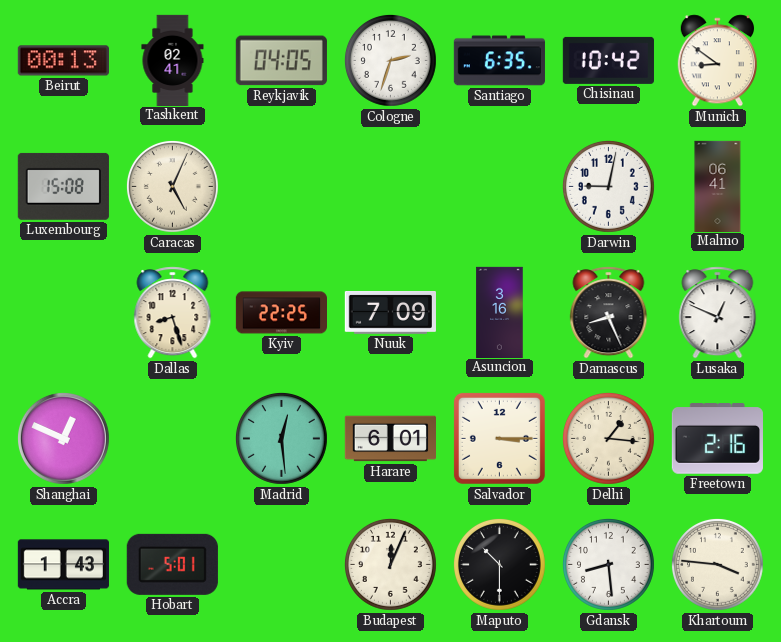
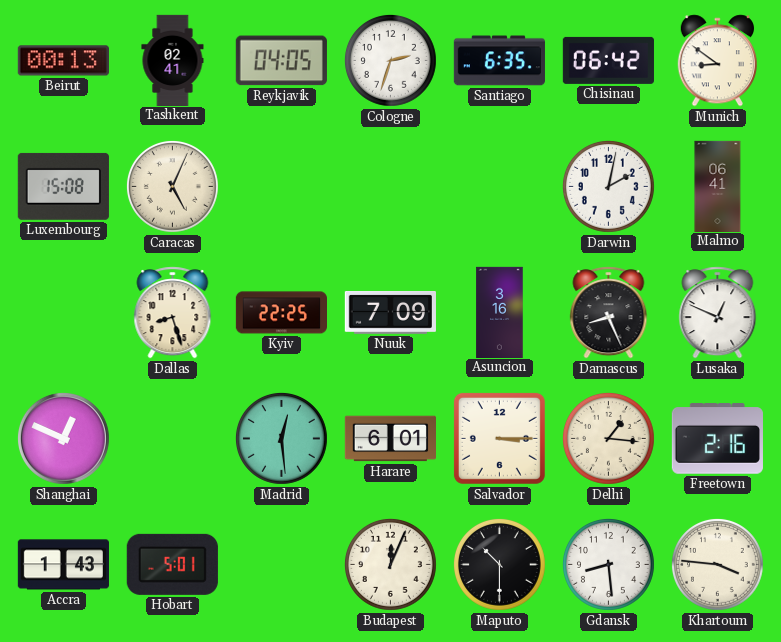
Chisinau: 10:42 -> 06:42
Darwin: 9:02 -> 2:02
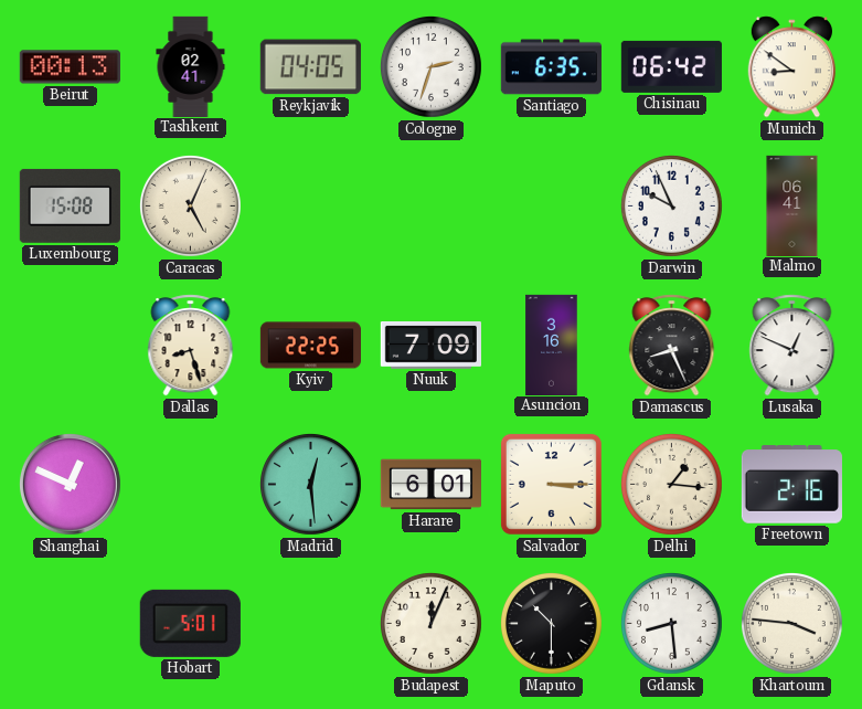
Darwin: 2:02 -> 9:56
Accra: 1:43 -> none
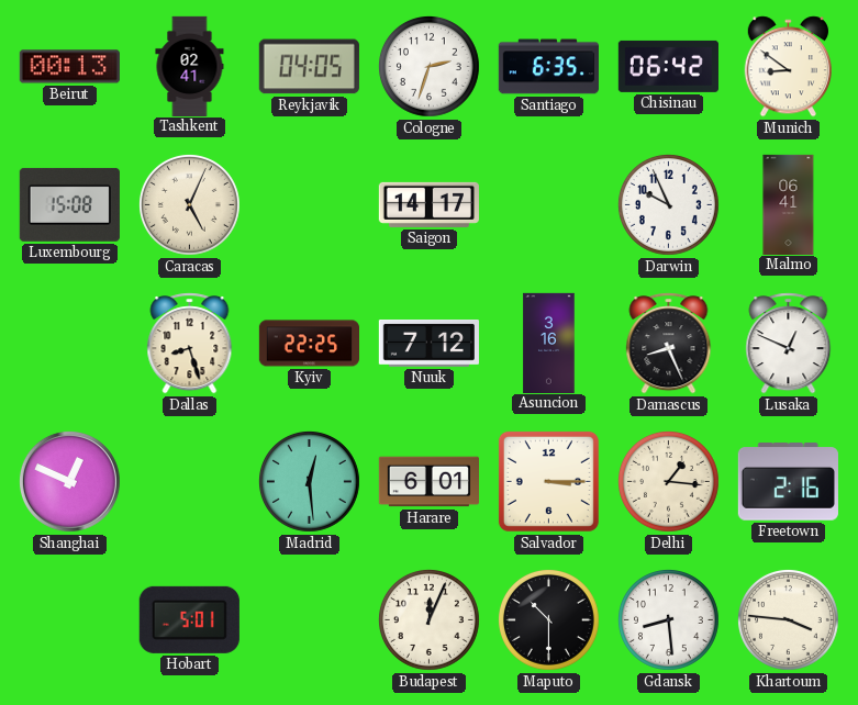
Saigon: none -> 14:17
Nuuk: 7:09 -> 7:12
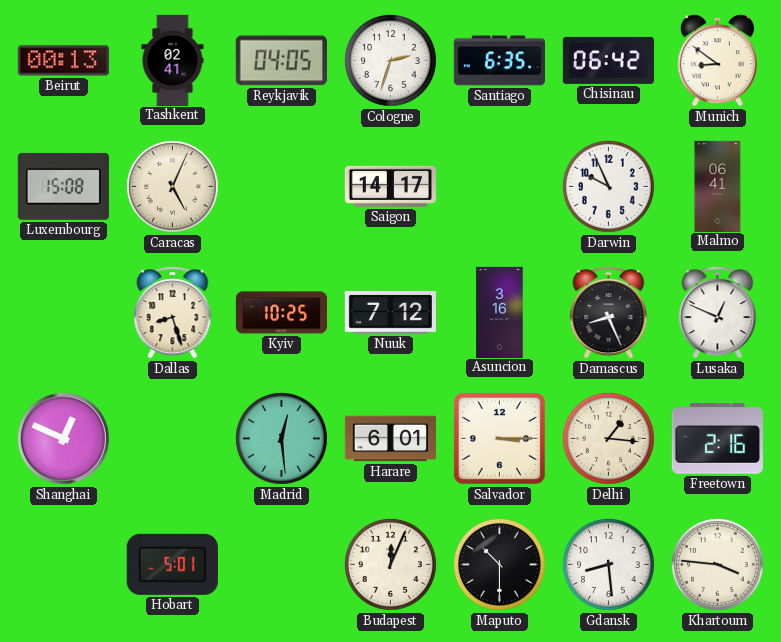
Kyiv: 22:25 -> 10:25
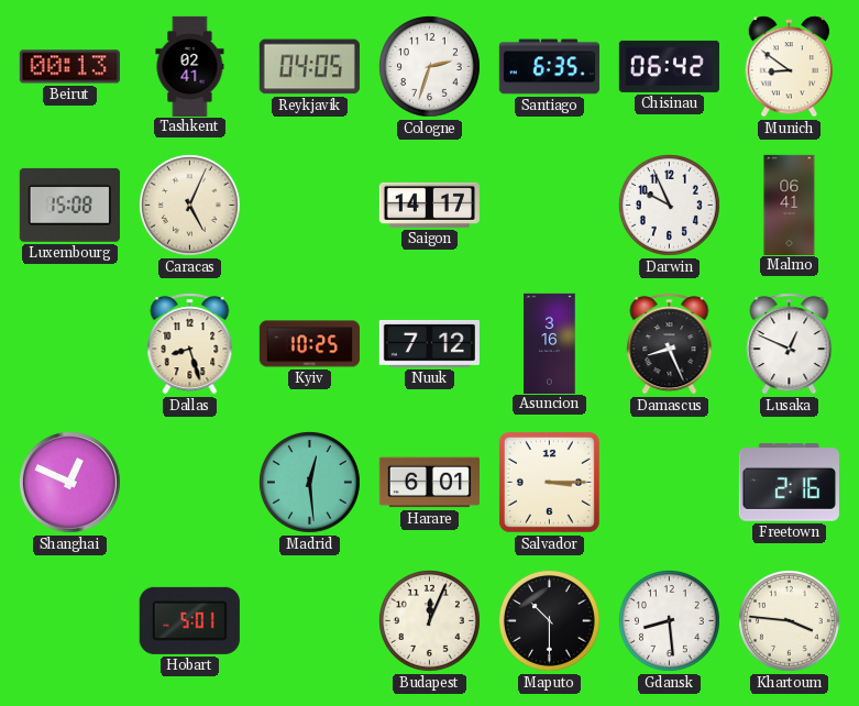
Delhi: 1:16 -> none
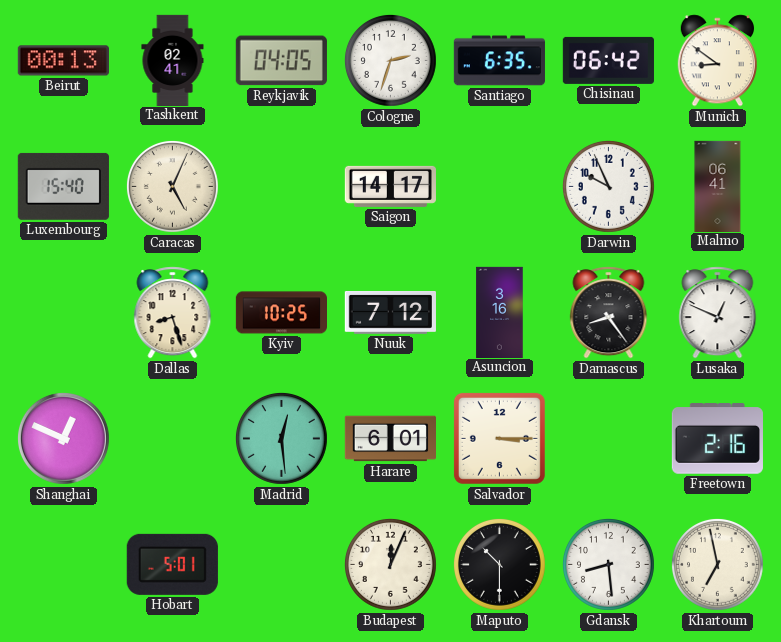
Luxembourg: 15:08 -> 15:40
Damascus: 8:26 -> 8:24
Khartoum: 3:46 -> 6:58
